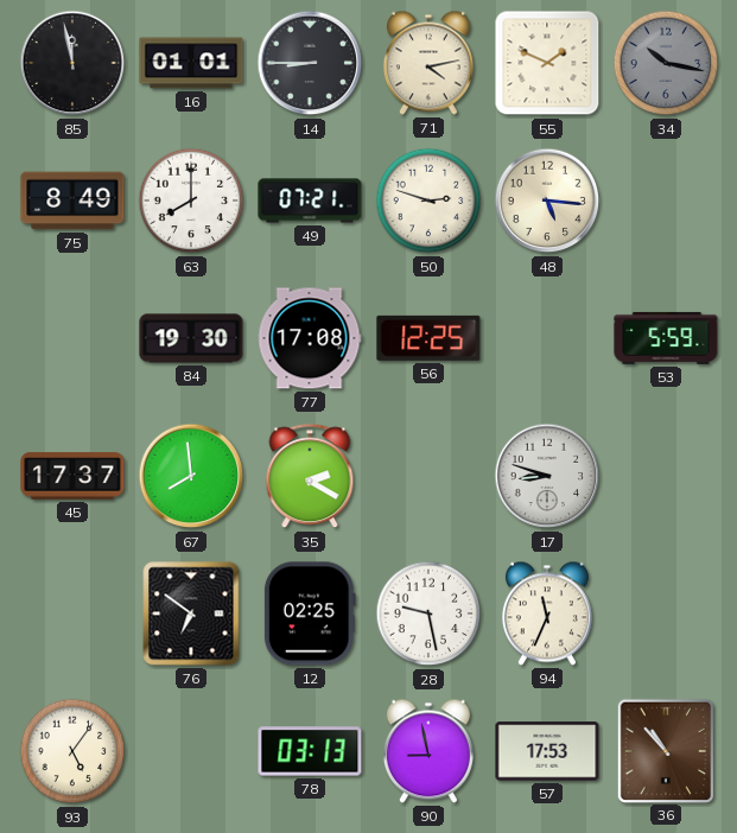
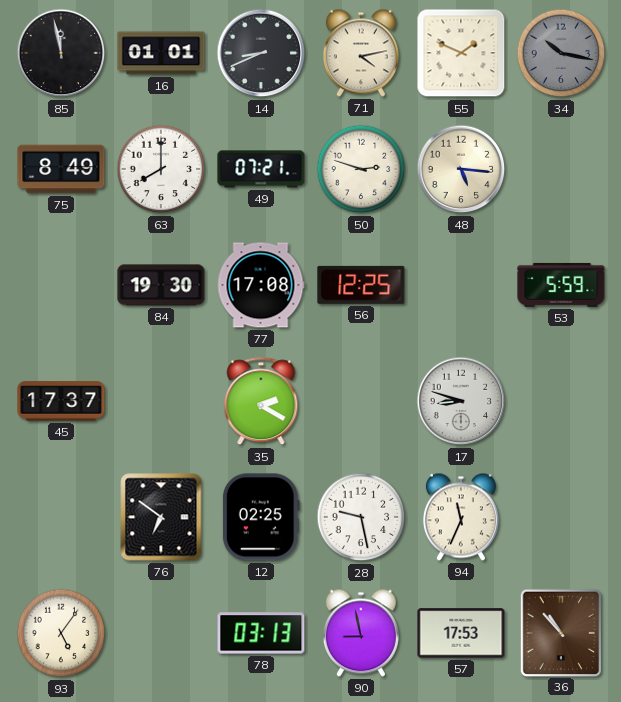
14: 8:45 -> 8:41
67: 7:59 -> none
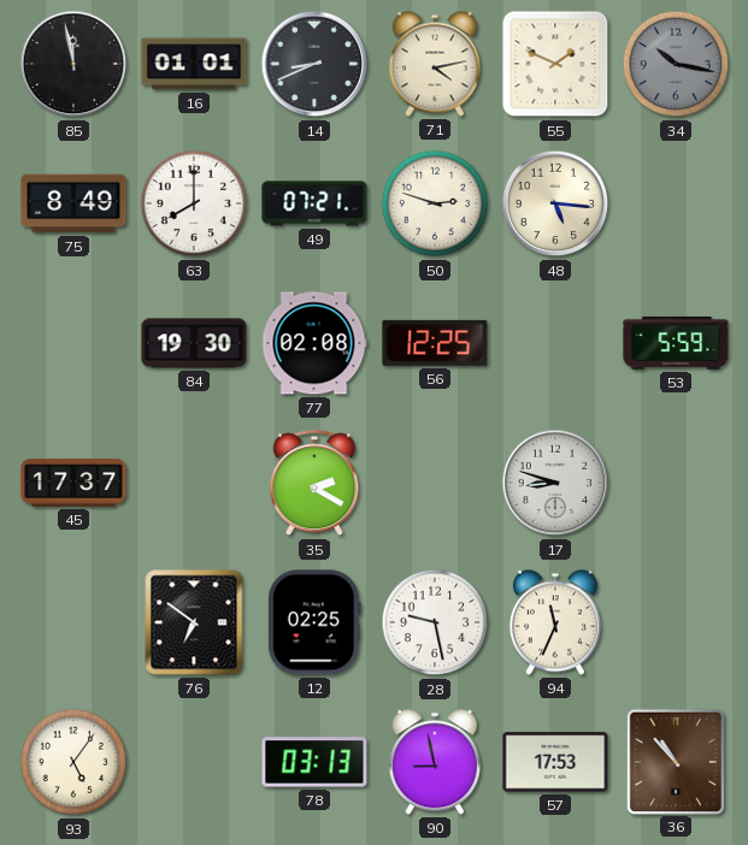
77: 17:08 -> 02:08
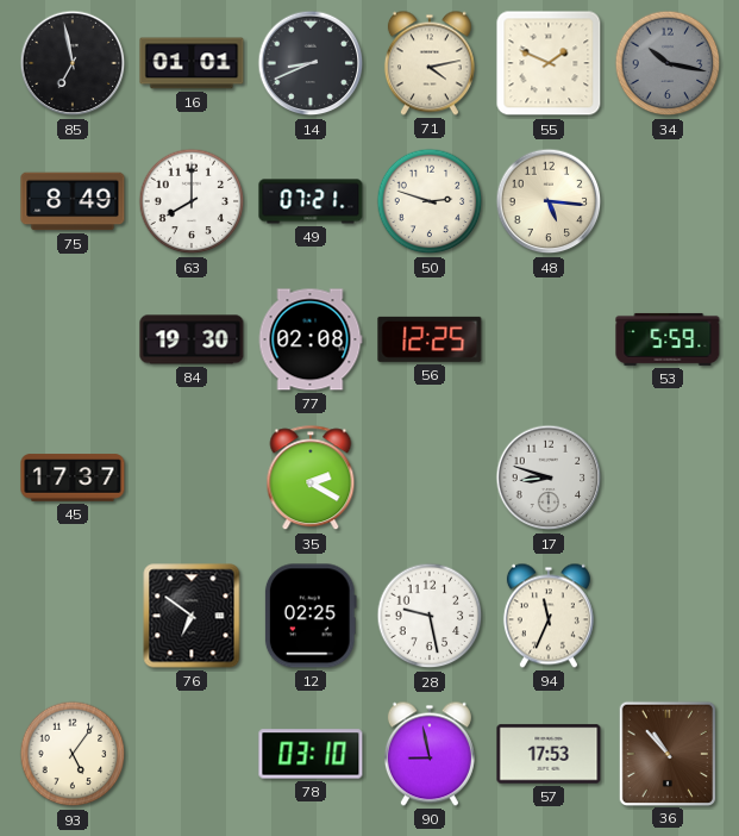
85: 11:58 -> 6:58
78: 03:13 -> 03:10
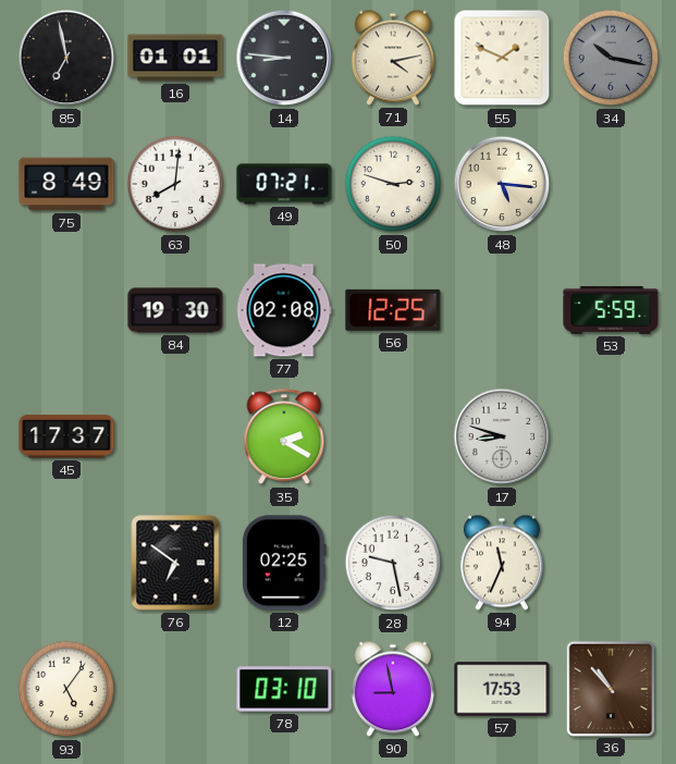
14: 8:41 -> 8:46
63: 8:00 -> 8:01
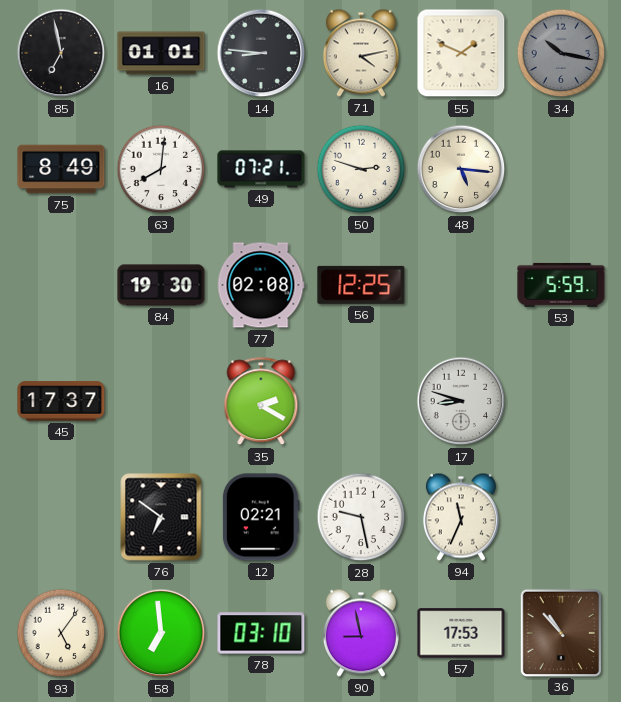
12: 02:25 -> 02:21
58: none -> 6:59
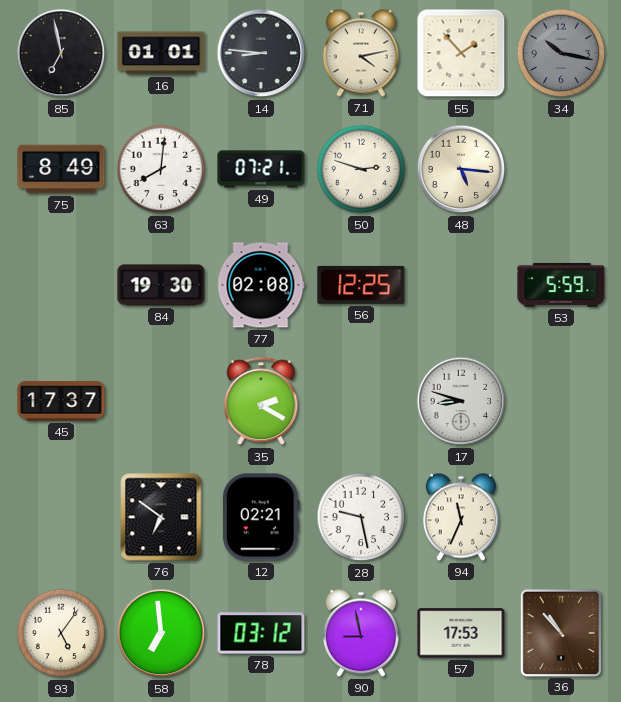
55: 1:49 -> 1:53
78: 03:10 -> 03:12
